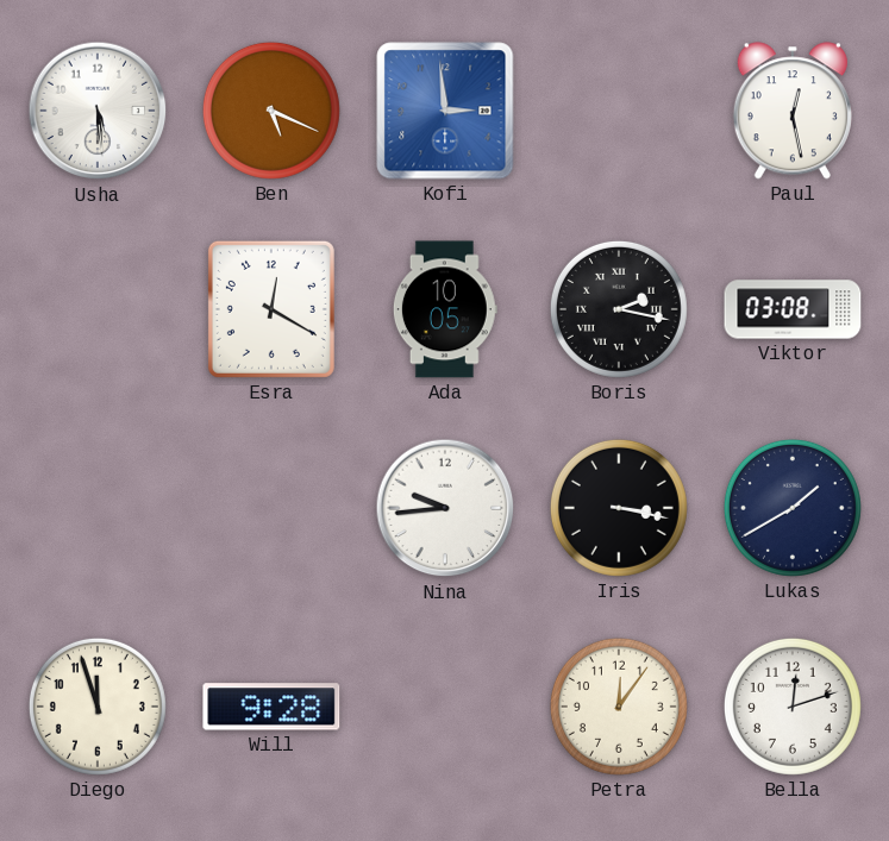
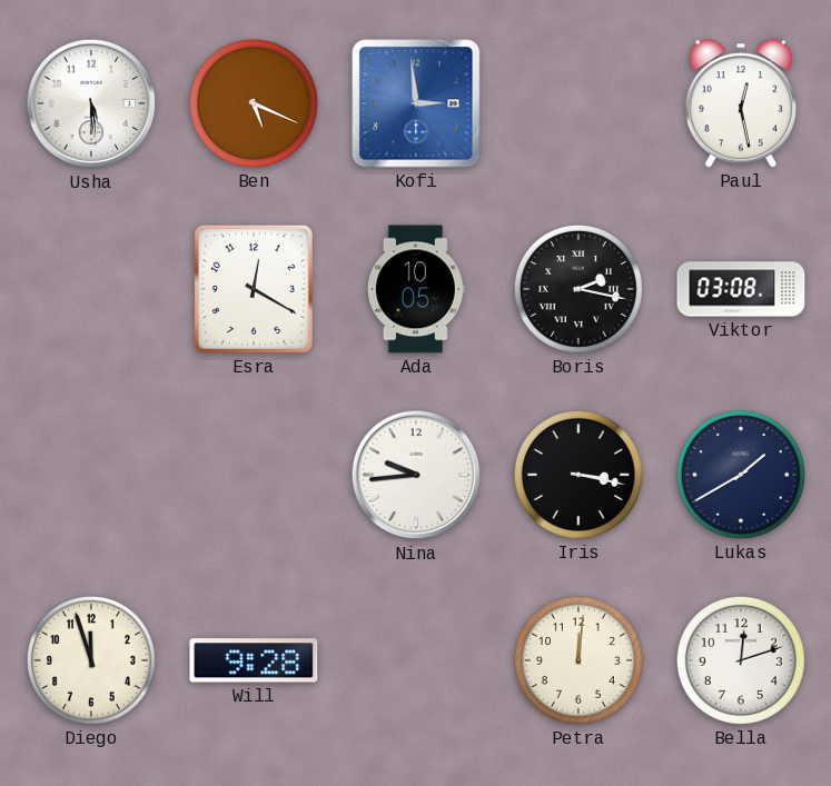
Petra: 12:06 -> 12:01
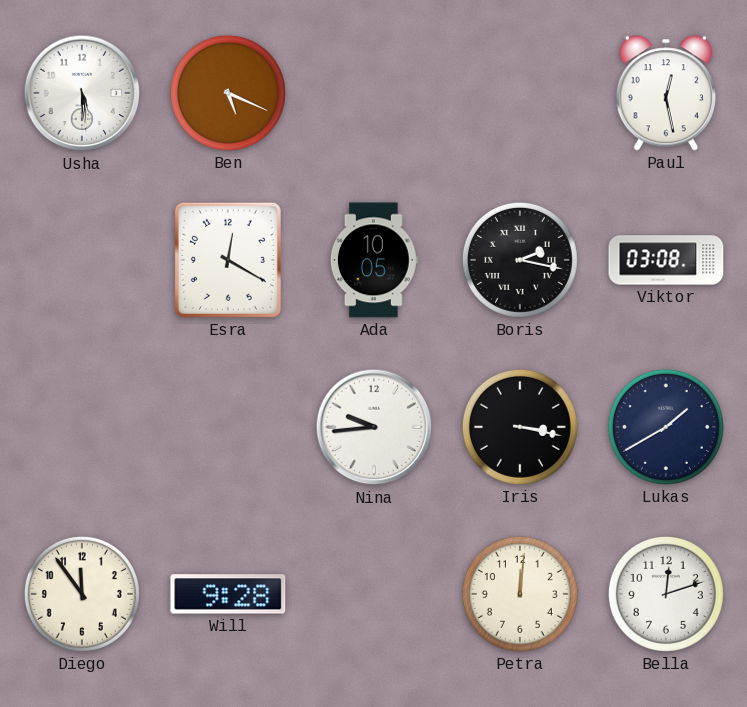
Kofi: 2:59 -> none
Diego: 11:57 -> 11:54
